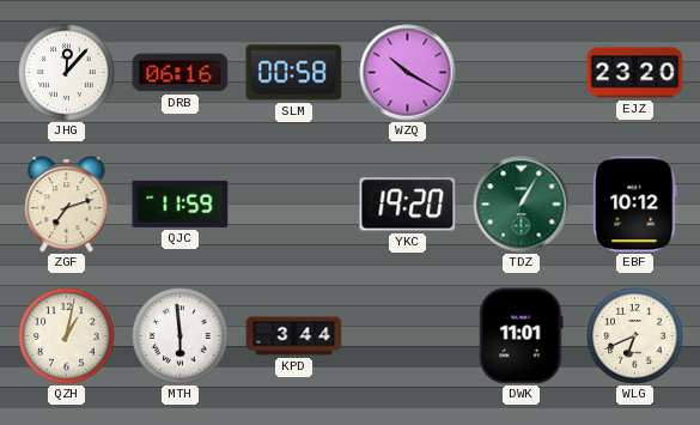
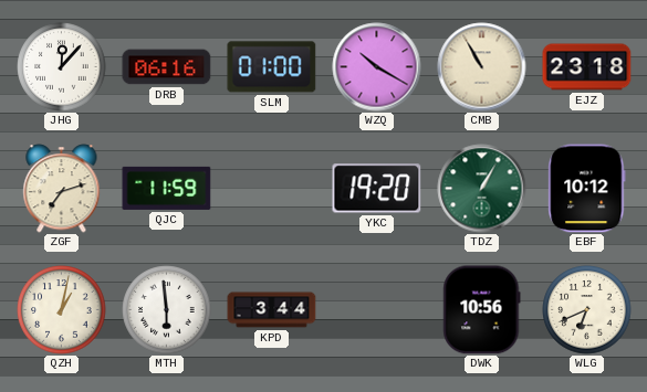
SLM: 00:58 -> 01:00
CMB: none -> 10:55
EJZ: 23:20 -> 23:18
DWK: 11:01 -> 10:56
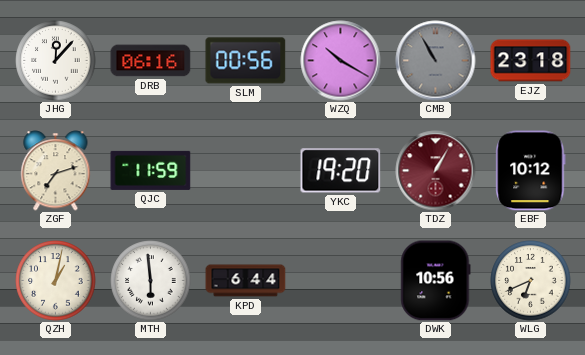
SLM: 01:00 -> 00:56
CMB dial: cream -> grey
TDZ dial: green -> burgundy
KPD: 3:44 -> 6:44
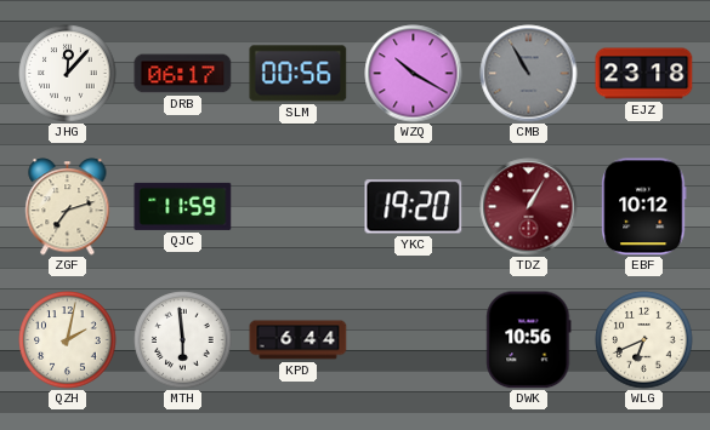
DRB: 06:16 -> 06:17
QZH: 1:02 -> 2:02
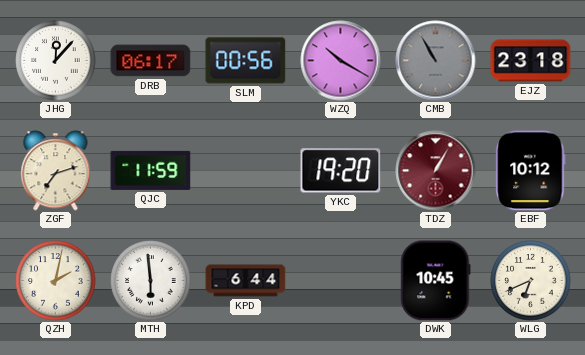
DWK: 10:56 -> 10:45
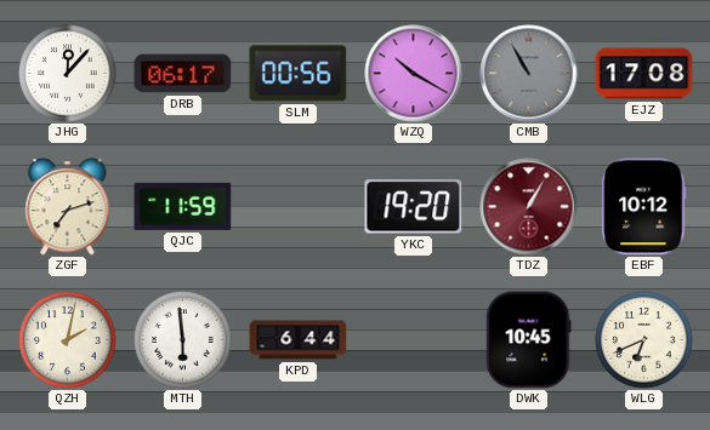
EJZ: 23:18 -> 17:08
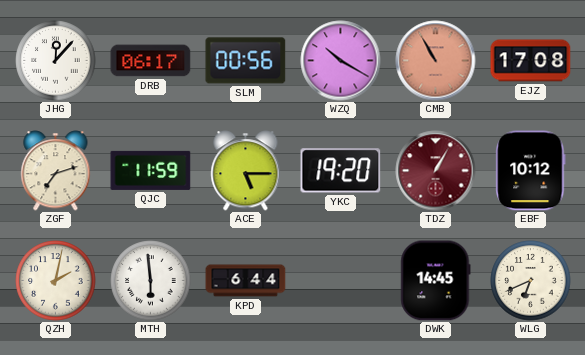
CMB dial: grey -> salmon
ACE: none -> 5:15
DWK: 10:45 -> 14:45
